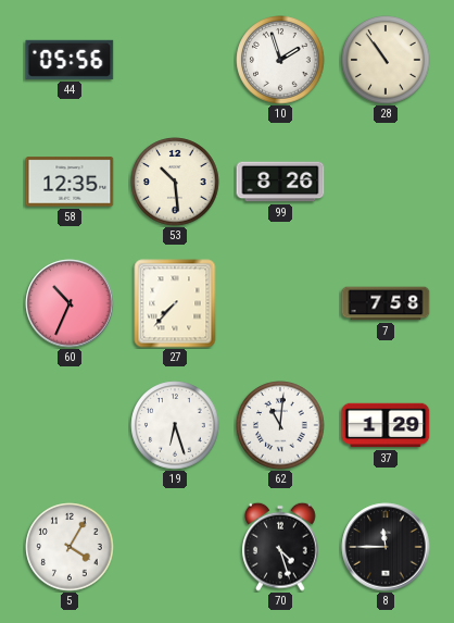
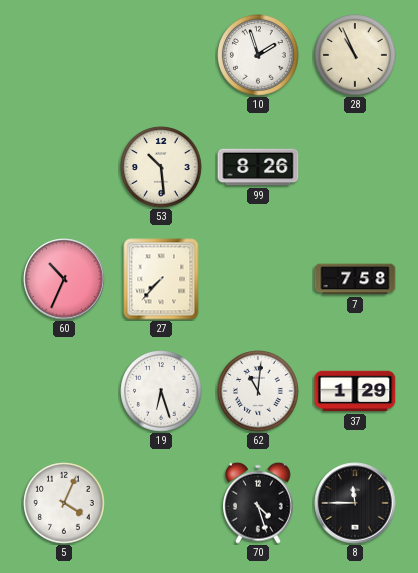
44: 05:56 -> none
28: 10:54 -> 10:56
58: 12:35 -> none
5: 4:05 -> 4:04
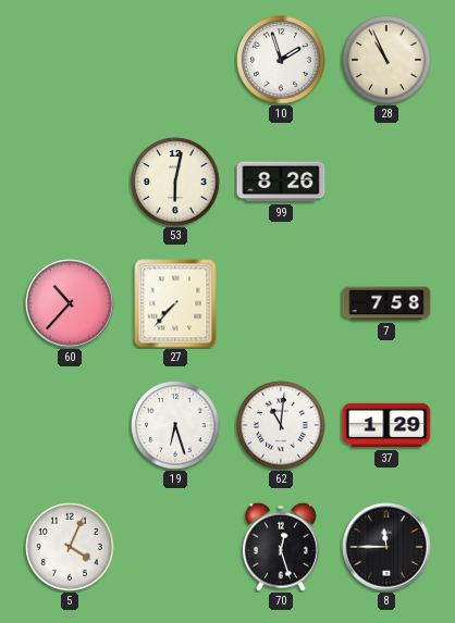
53: 10:29 -> 6:02
60: 10:34 -> 10:37
70: 4:27 -> 12:27
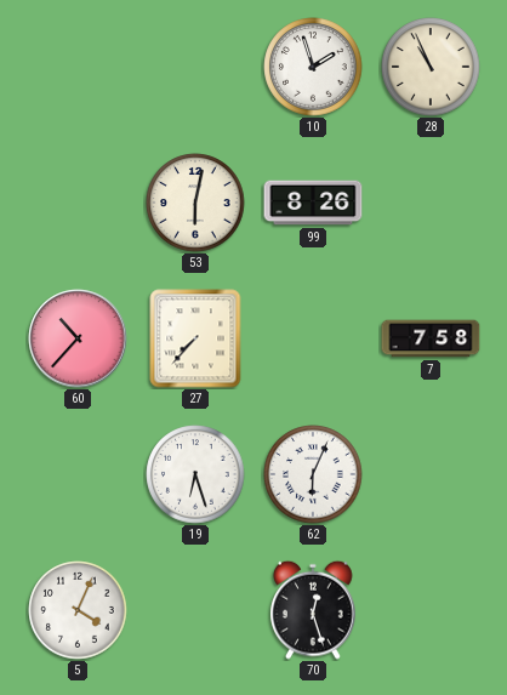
62: 11:01 -> 6:04
37: 1:29 -> none
8: 11:45 -> none
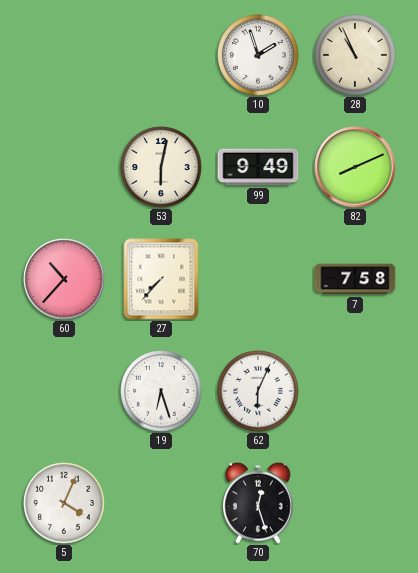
99: 8:26 -> 9:49
82: none -> 8:11
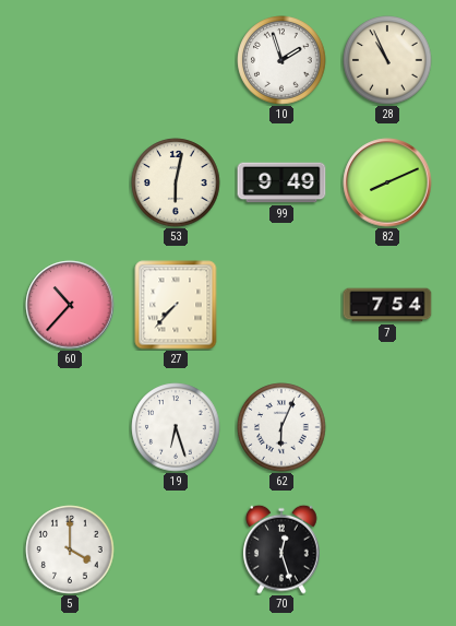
7: 7:58 -> 7:54
5: 4:04 -> 4:00
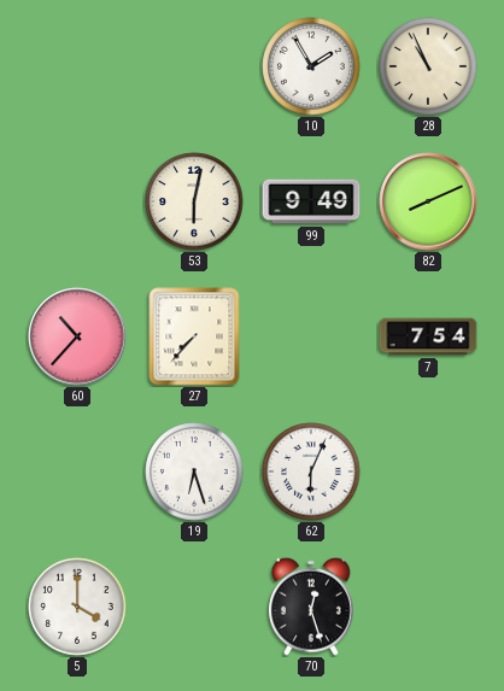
10: 1:57 -> 1:55
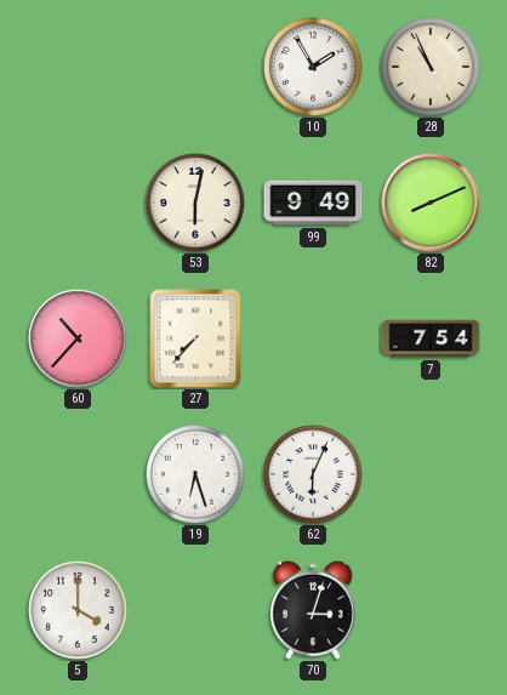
70: 12:27 -> 3:03
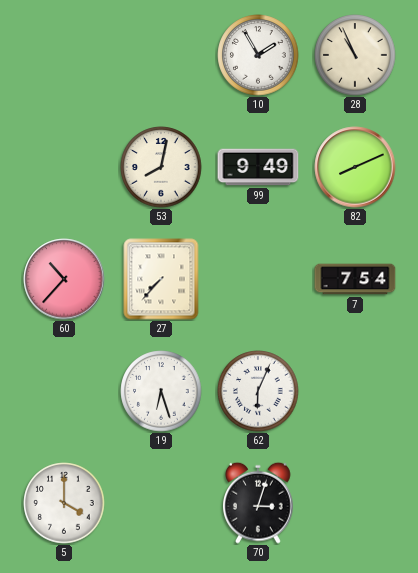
53: 6:02 -> 8:02
